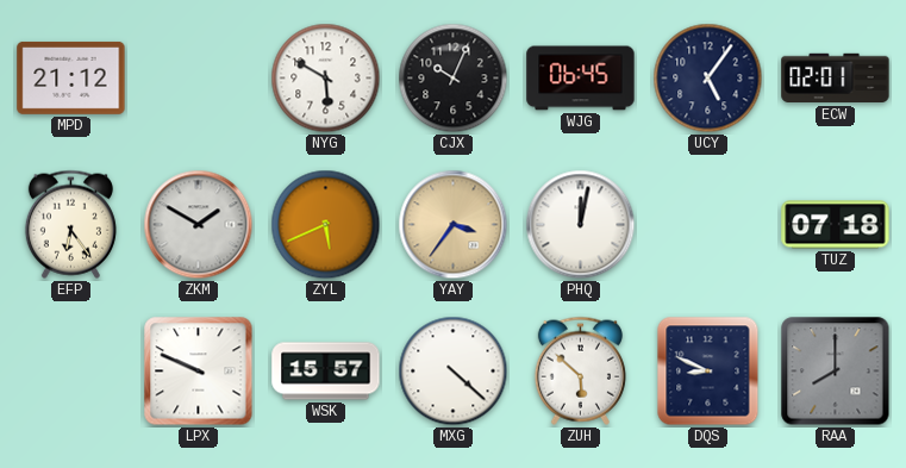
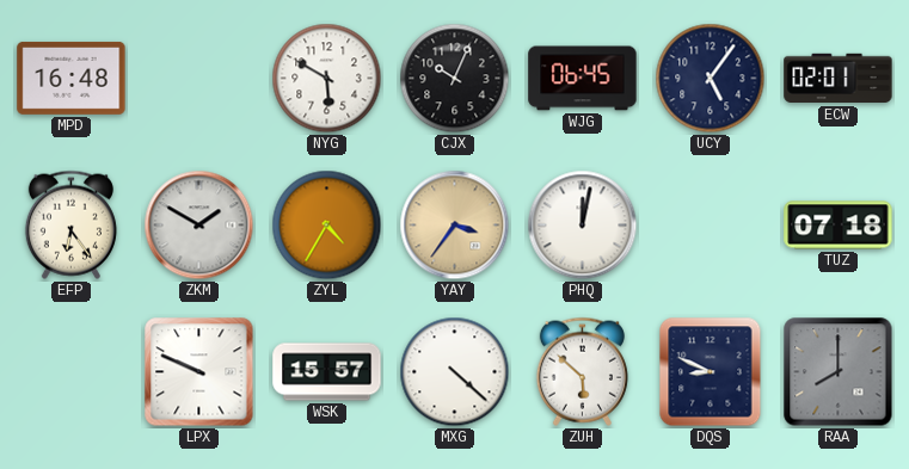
MPD: 21:12 -> 16:48
ZYL: 5:41 -> 4:35
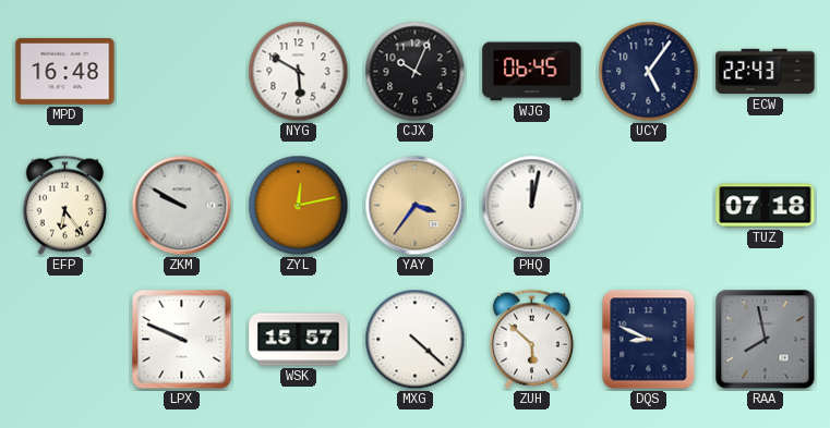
ECW: 02:01 -> 22:43
ZKM: 1:50 -> 9:50
ZYL: 4:35 -> 12:13
RAA: 8:00 -> 7:58
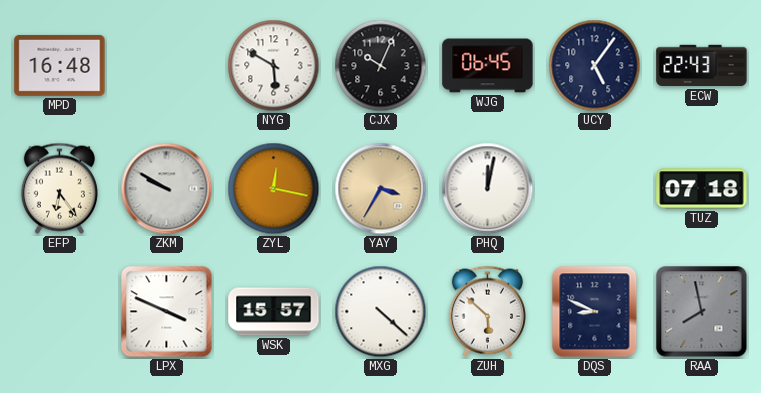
ZYL: 12:13 -> 12:17
YAY: 3:36 -> 3:35
LPX: 9:49 -> 3:49
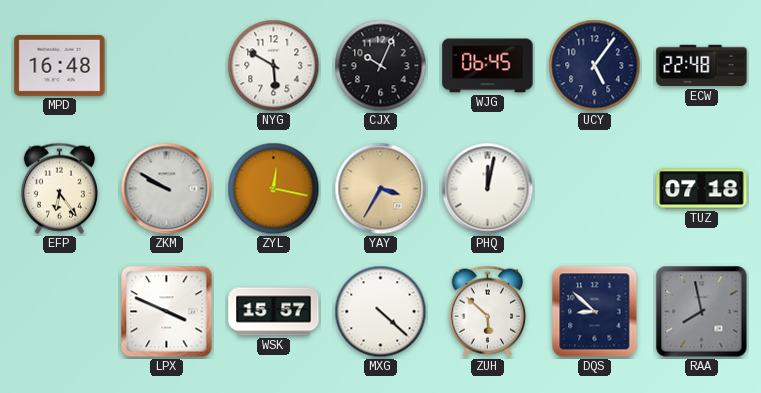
ECW: 22:43 -> 22:48
DQS: 8:49 -> 8:52
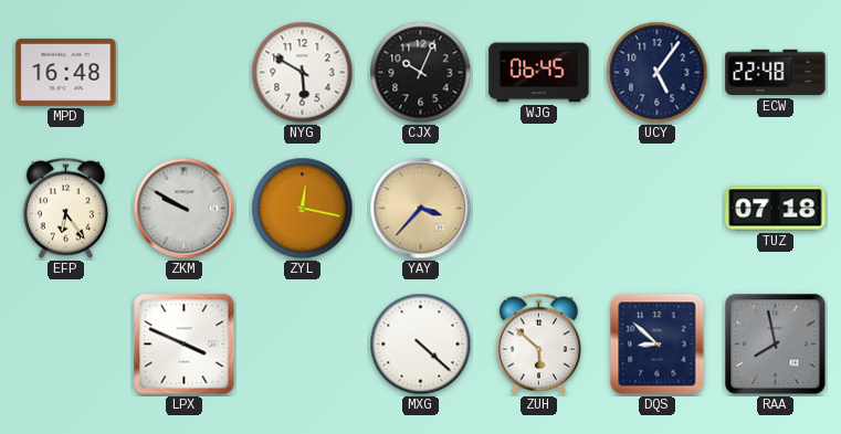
YAY: 3:35 -> 3:37
PHQ: 12:02 -> none
WSK: 15:57 -> none
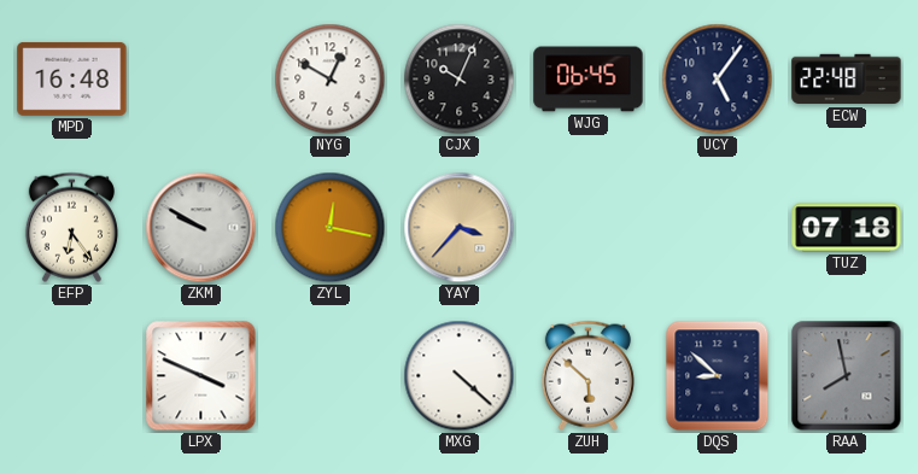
NYG: 5:50 -> 12:50
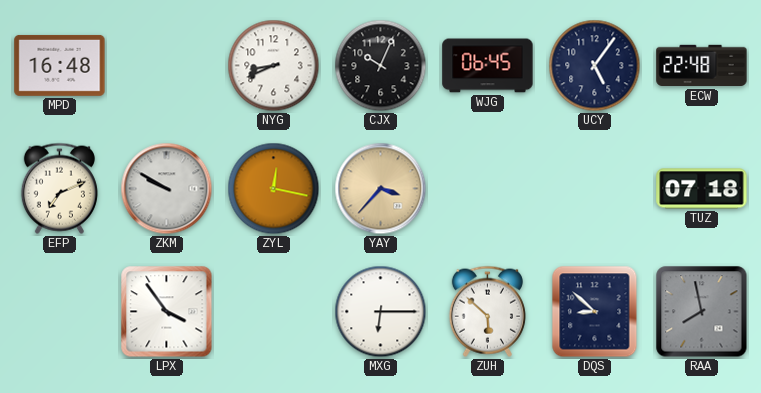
NYG: 12:50 -> 8:41
EFP: 6:24 -> 7:11
LPX: 3:49 -> 3:54
MXG: 4:22 -> 6:15
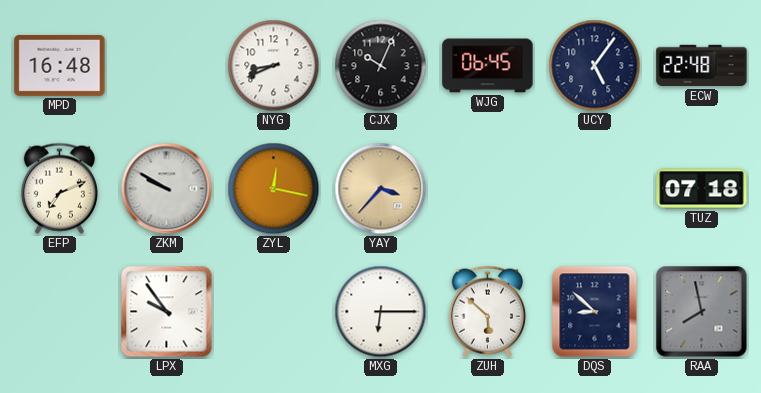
LPX: 3:54 -> 9:54
